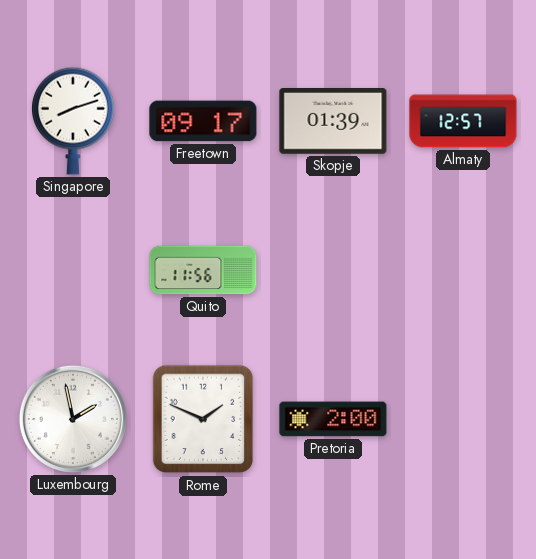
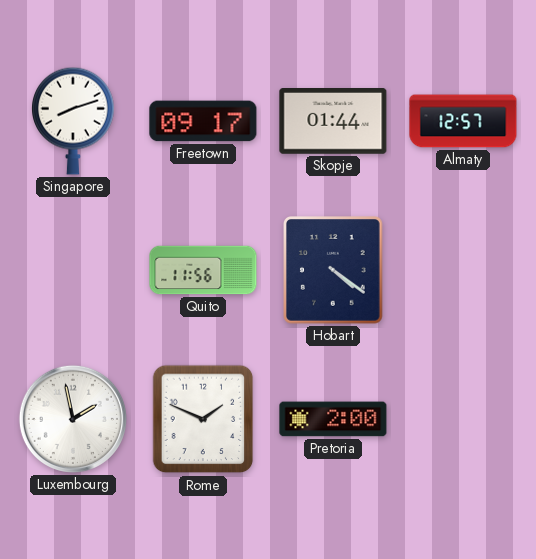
Skopje: 01:39 -> 01:44
Hobart: none -> 4:21
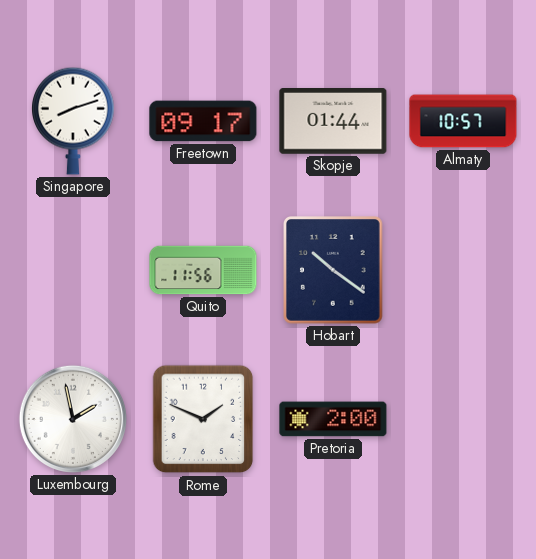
Almaty: 12:57 -> 10:57
Hobart: 4:21 -> 10:21
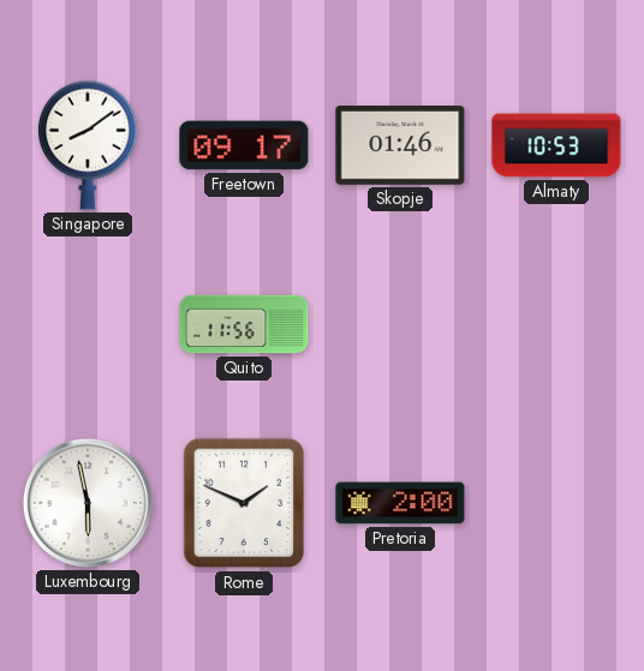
Singapore: 8:12 -> 8:09
Skopje: 01:44 -> 01:46
Almaty: 10:57 -> 10:53
Hobart: 10:21 -> none
Luxembourg: 1:58 -> 5:58
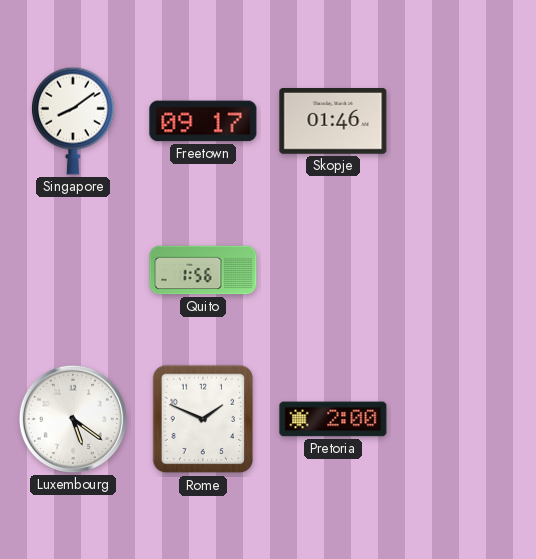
Almaty: 10:53 -> none
Quito: 11:56 -> 1:56
Luxembourg: 5:58 -> 5:21
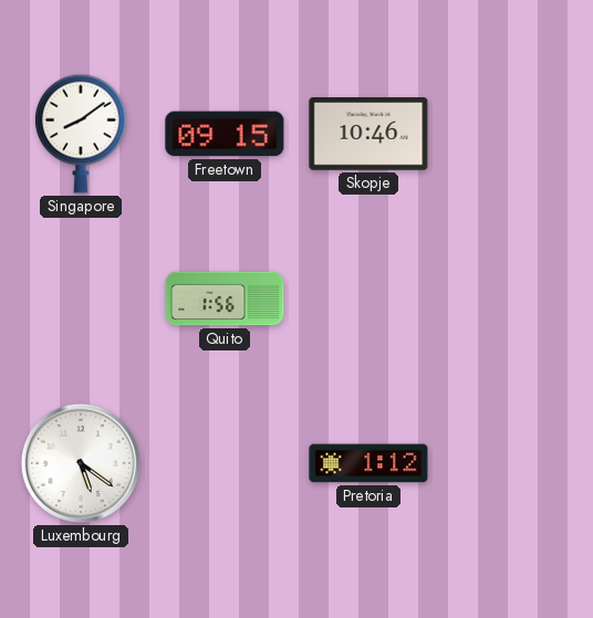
Freetown: 09:17 -> 09:15
Skopje: 01:46 -> 10:46
Rome: 1:49 -> none
Pretoria: 2:00 -> 1:12
